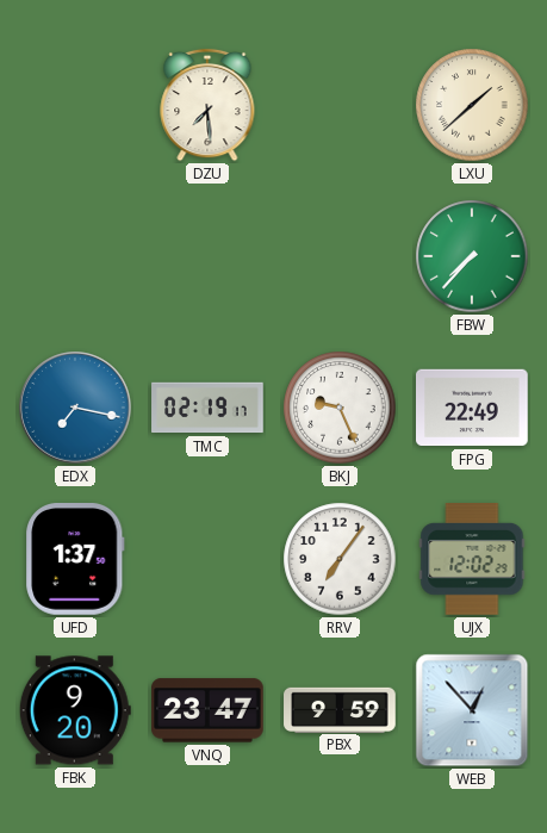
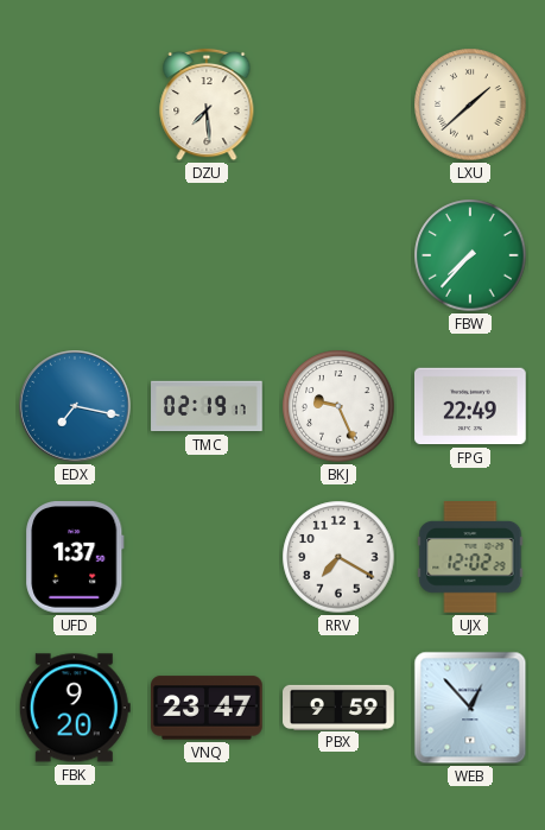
RRV: 7:06 -> 7:20
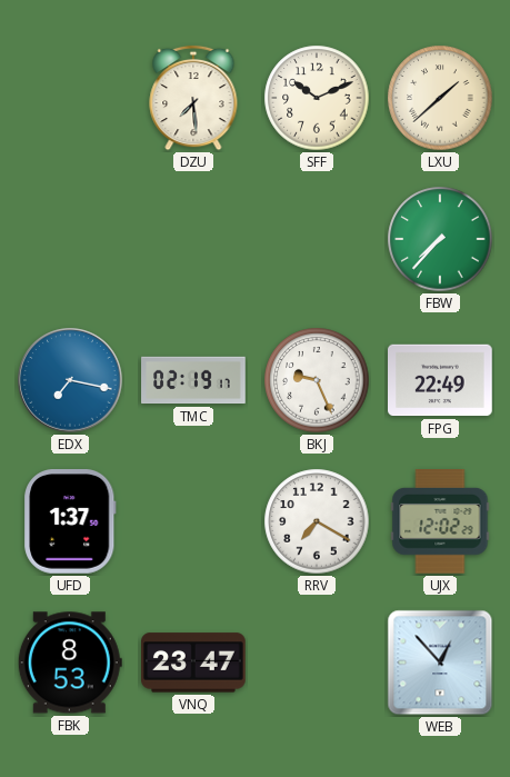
SFF: none -> 10:11
FBK: 9:20 -> 8:53
PBX: 9:59 -> none
